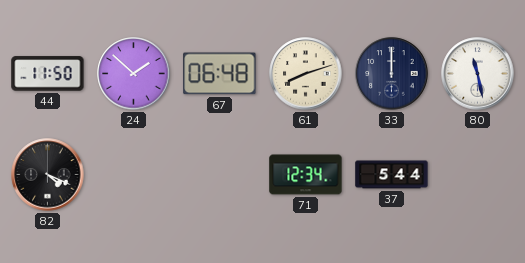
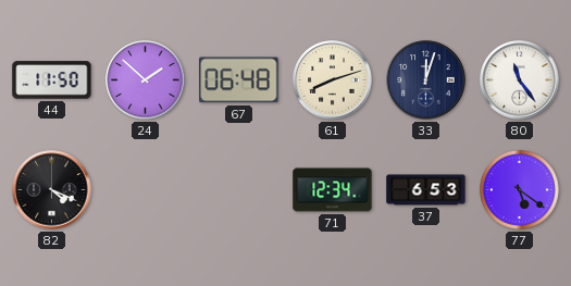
33: 12:00 -> 12:03
80: 11:28 -> 11:24
37: 5:44 -> 6:53
77: none -> 5:21
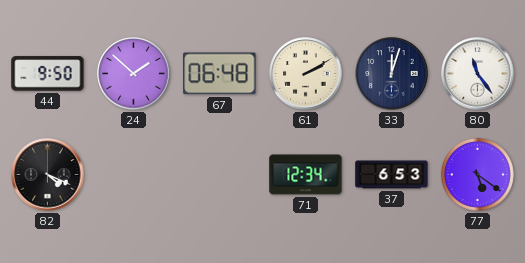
44: 11:50 -> 9:50
61: 8:12 -> 2:10
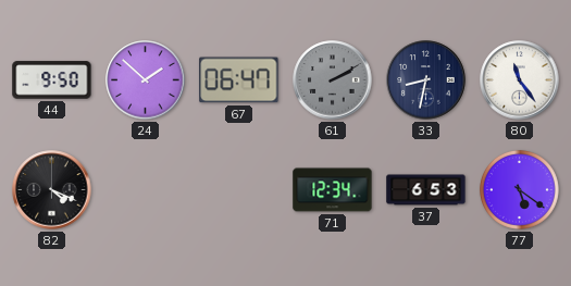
67: 06:48 -> 06:47
61 dial: cream -> grey
33: 12:03 -> 8:32
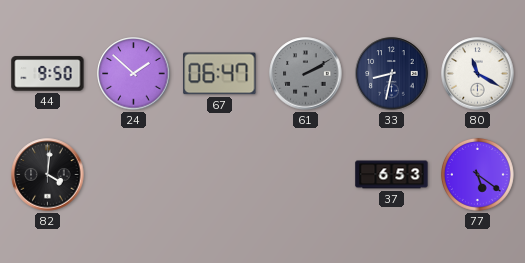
80: 11:24 -> 11:20
82: 4:19 -> 4:01
71: 12:34 -> none
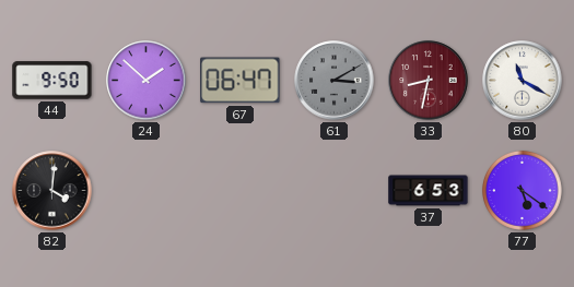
61: 2:10 -> 3:10
33 dial: navy -> burgundy
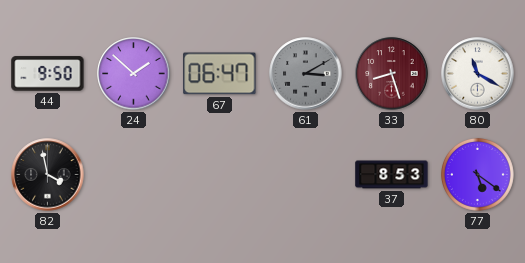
33: 8:32 -> 8:27
82: 4:01 -> 3:58
37: 6:53 -> 8:53
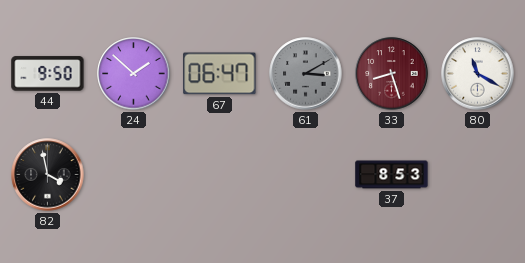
77: 5:21 -> none
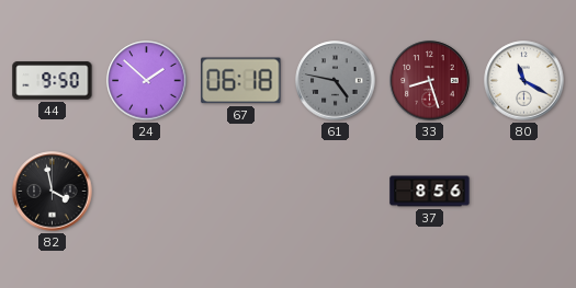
67: 06:47 -> 06:18
61: 3:10 -> 4:47
37: 8:53 -> 8:56
